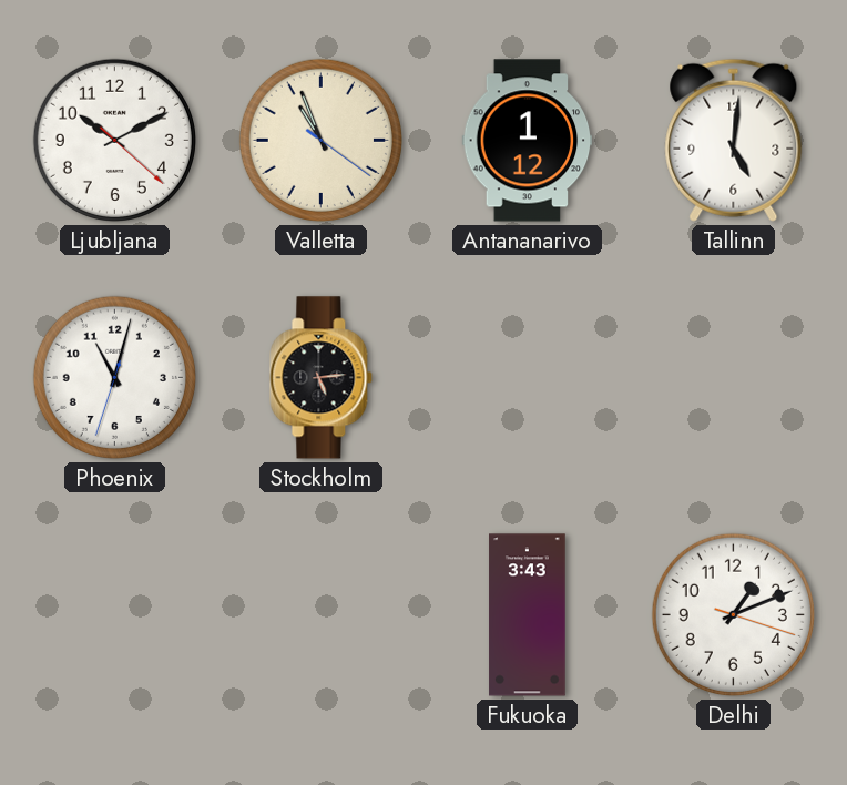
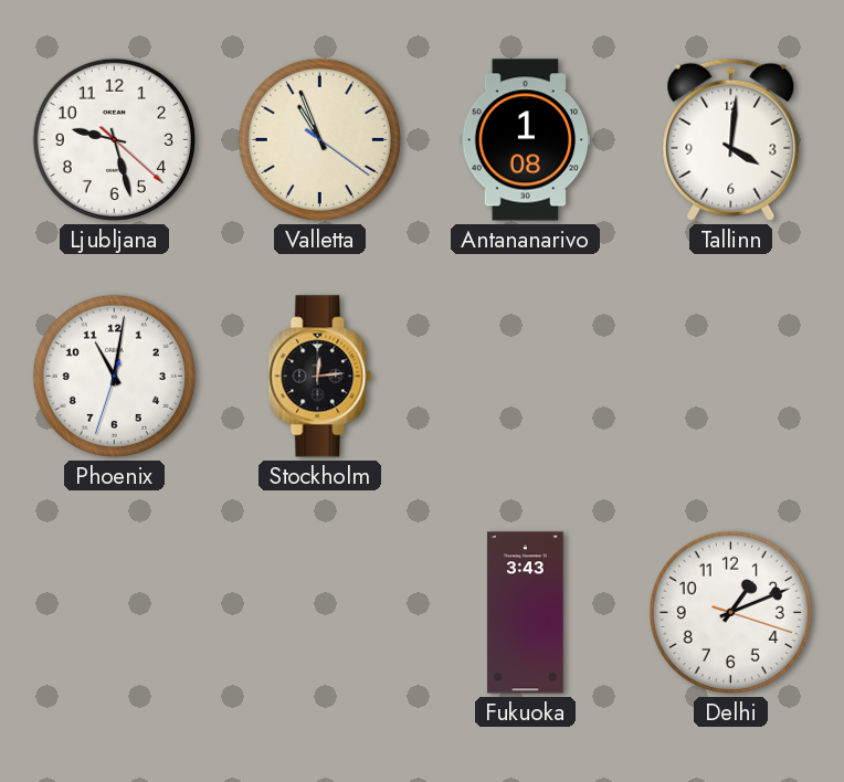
Ljubljana: 10:10 -> 9:27
Antananarivo: 1:12 -> 1:08
Tallinn: 5:01 -> 4:01
Phoenix: 11:02 -> 11:01
Stockholm: 5:14 -> 12:14
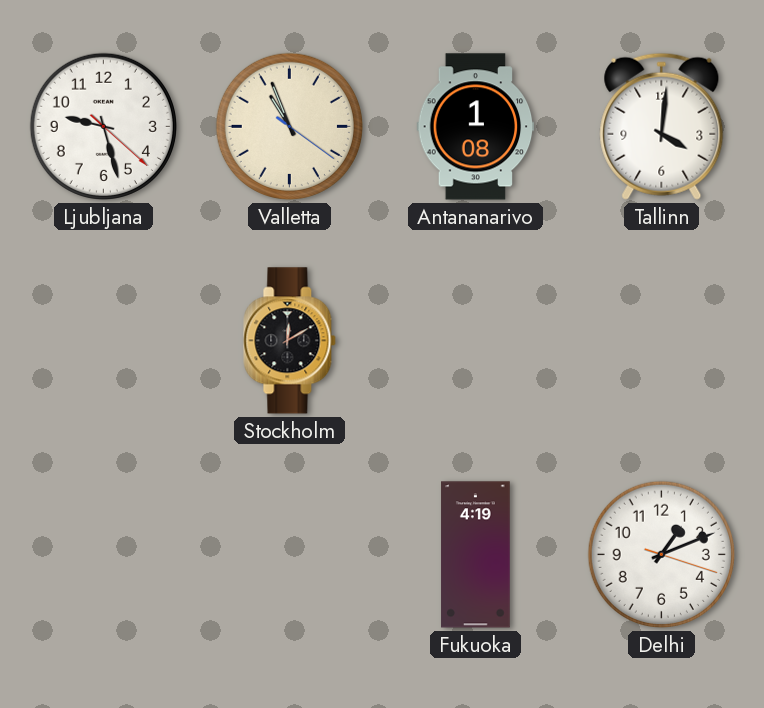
Phoenix: 11:01 -> none
Stockholm: 12:14 -> 12:10
Fukuoka: 3:43 -> 4:19
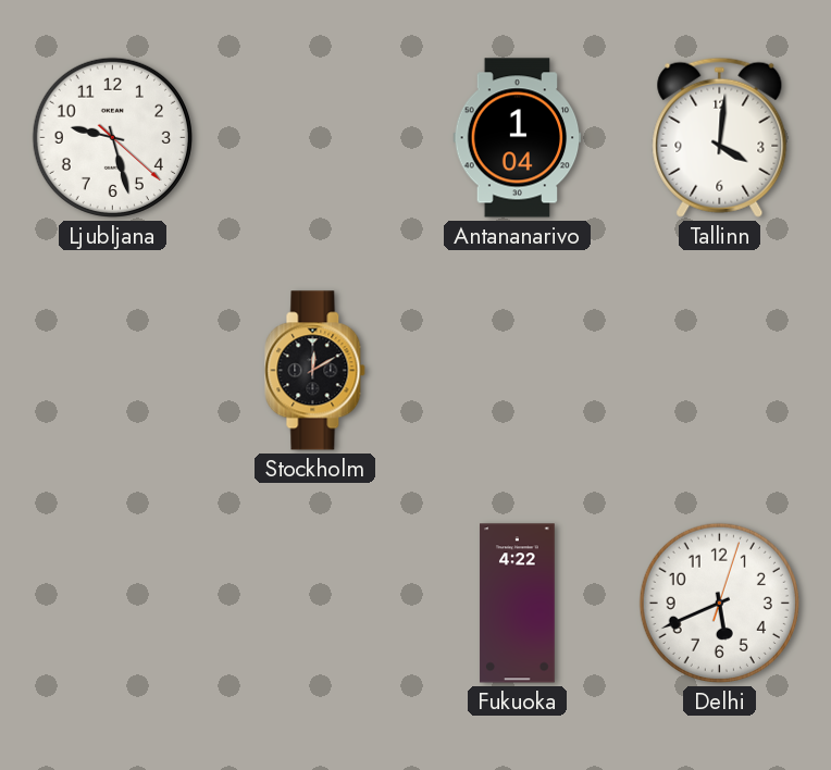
Valletta: 10:56 -> none
Antananarivo: 1:08 -> 1:04
Fukuoka: 4:19 -> 4:22
Delhi: 1:11 -> 5:41
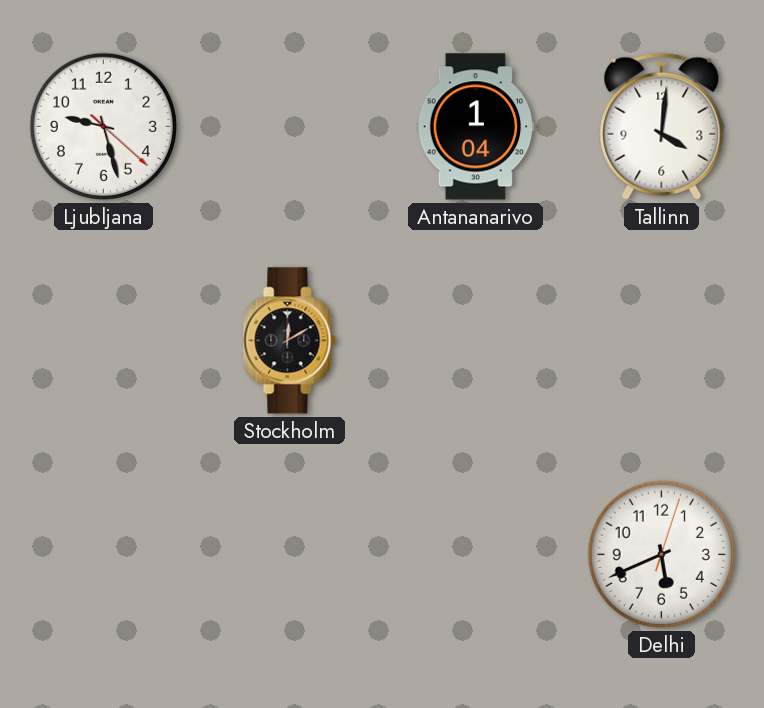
Fukuoka: 4:22 -> none
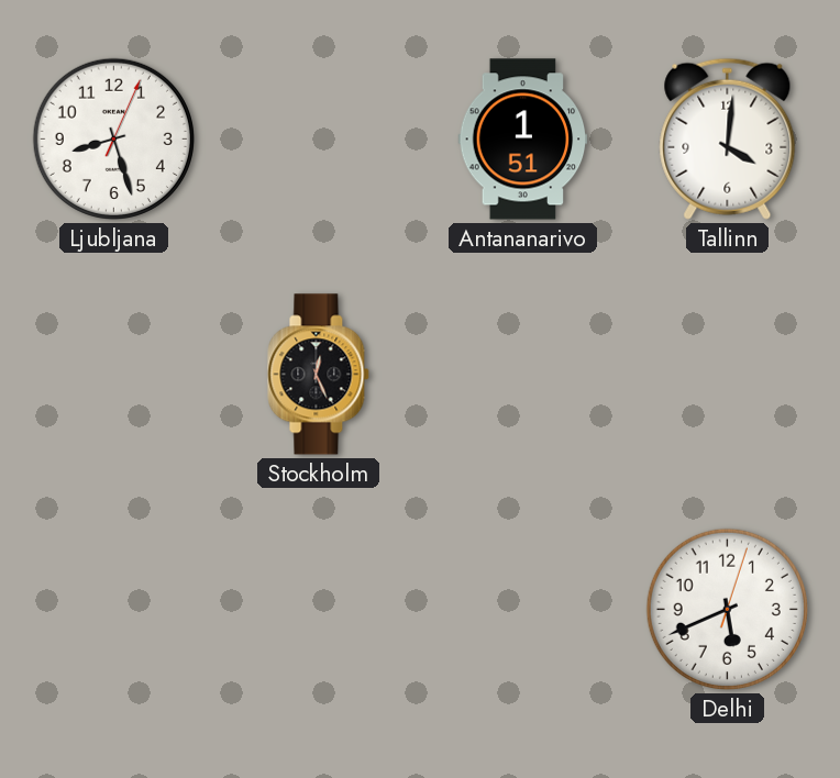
Ljubljana: 9:27 -> 8:27
Antananarivo: 1:04 -> 1:51
Stockholm: 12:10 -> 12:26
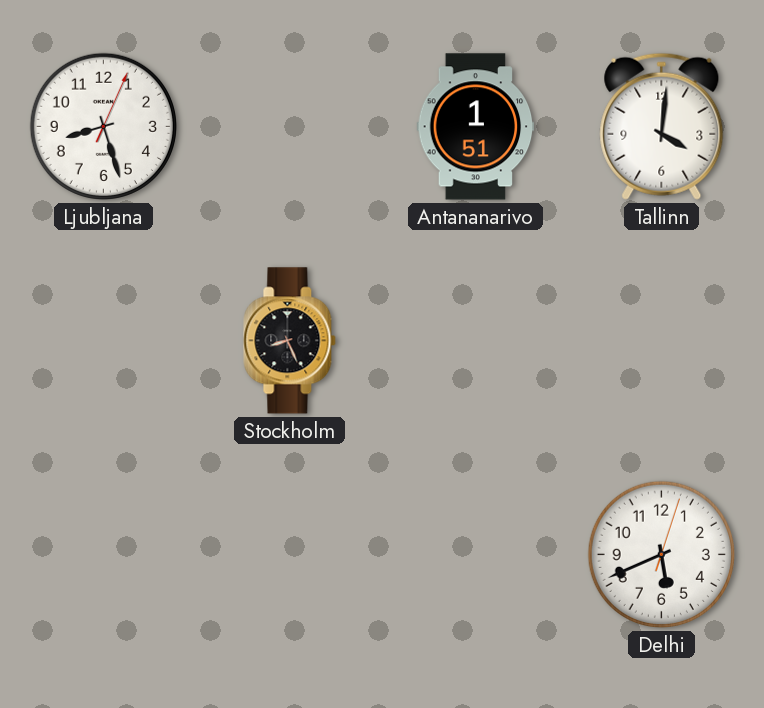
Stockholm: 12:26 -> 8:26
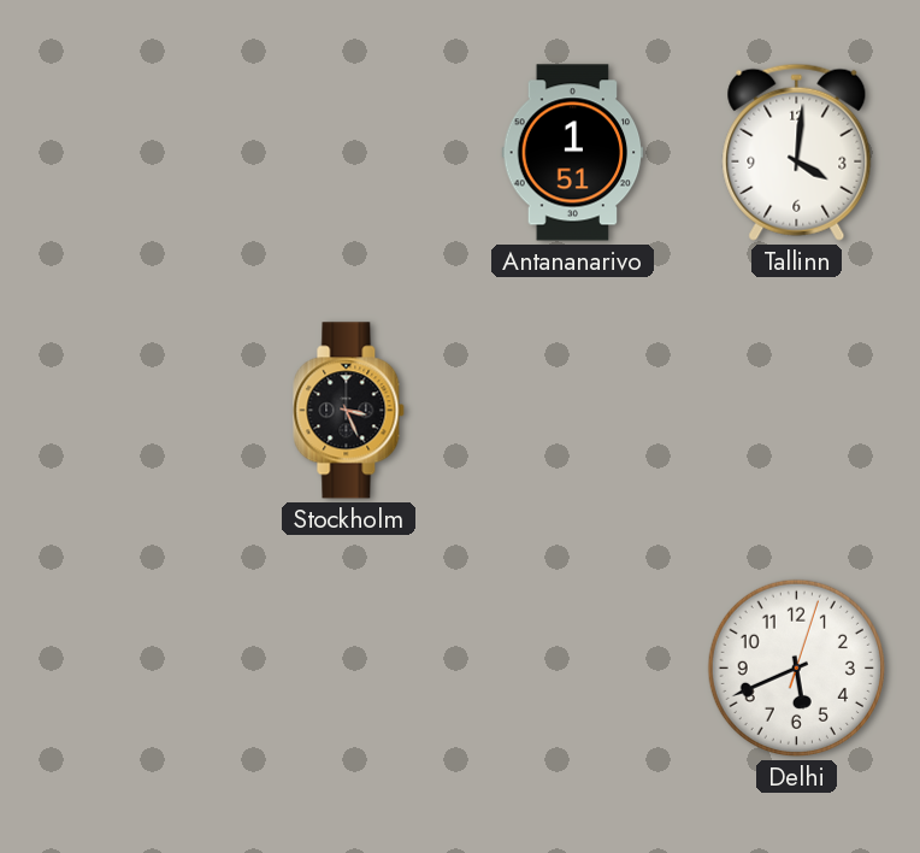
Ljubljana: 8:27 -> none
Stockholm: 8:26 -> 3:26
